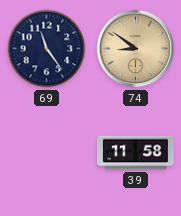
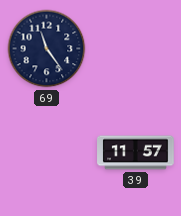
74: 8:51 -> none
39: 11:58 -> 11:57
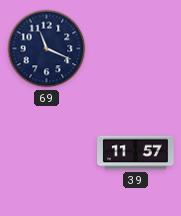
69: 11:24 -> 11:19
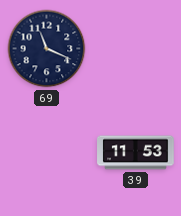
39: 11:57 -> 11:53
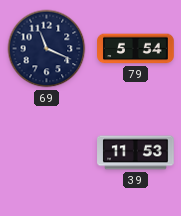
79: none -> 5:54
